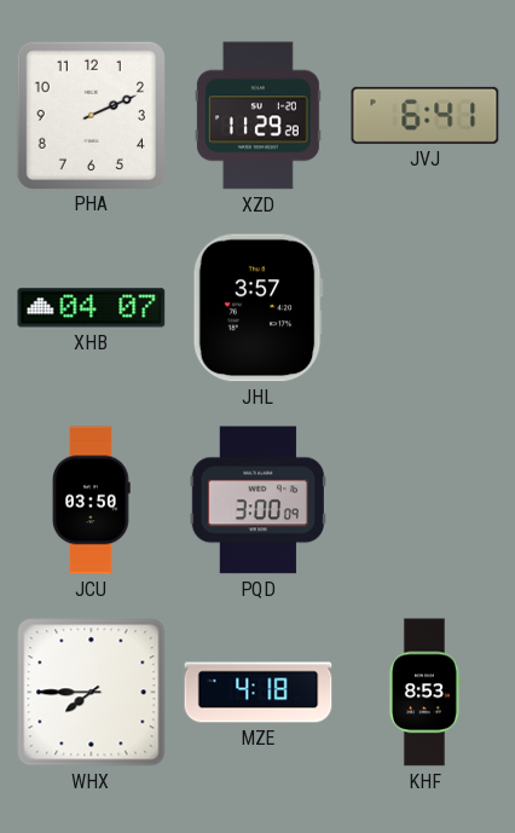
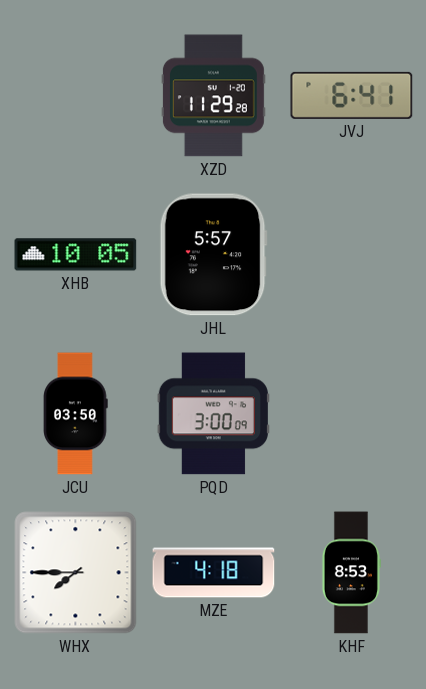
PHA: 2:11 -> none
XHB: 04:07 -> 10:05
JHL: 3:57 -> 5:57
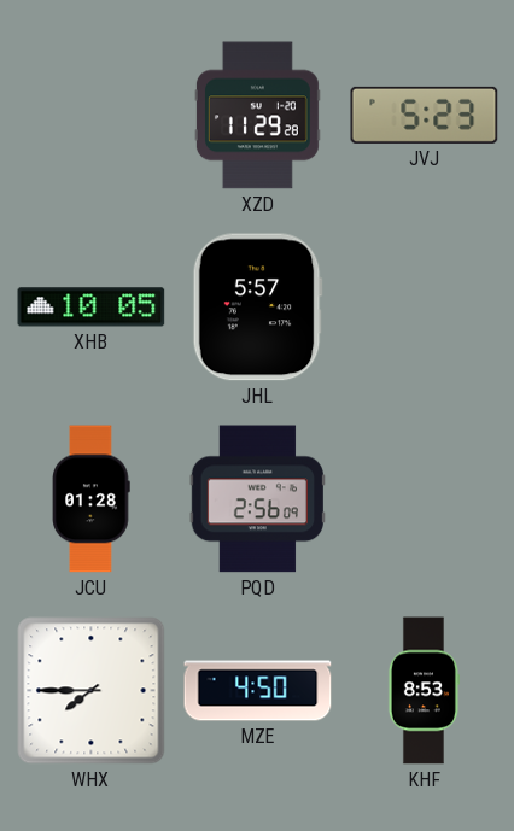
JVJ: 6:41 -> 5:23
JCU: 03:50 -> 01:28
PQD: 3:00 -> 2:56
MZE: 4:18 -> 4:50
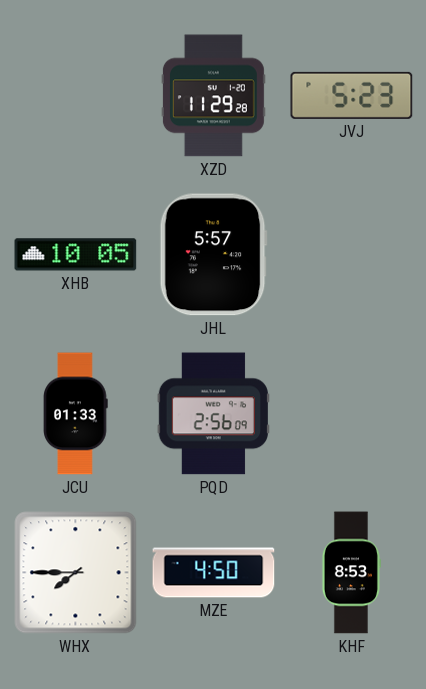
JCU: 01:28 -> 01:33
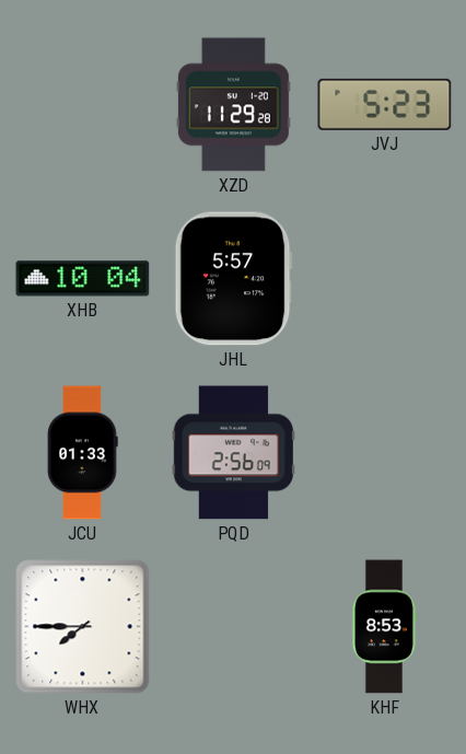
XHB: 10:05 -> 10:04
MZE: 4:50 -> none
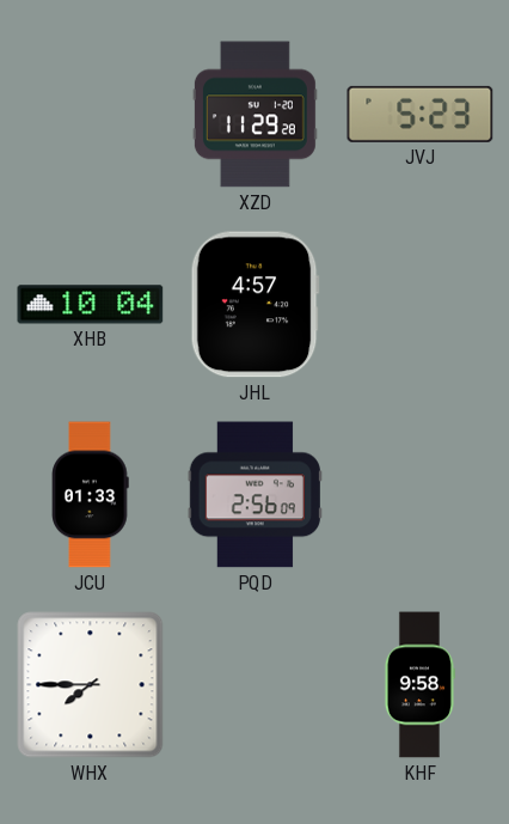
JHL: 5:57 -> 4:57
KHF: 8:53 -> 9:58
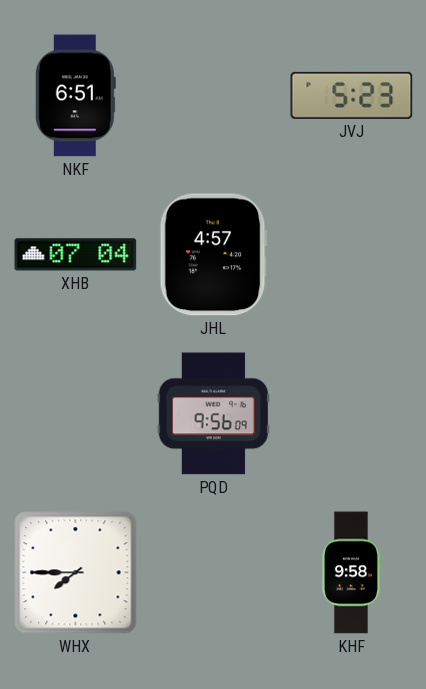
NKF: none -> 6:51
XZD: 11:29 -> none
XHB: 10:04 -> 07:04
JCU: 01:33 -> none
PQD: 2:56 -> 9:56
